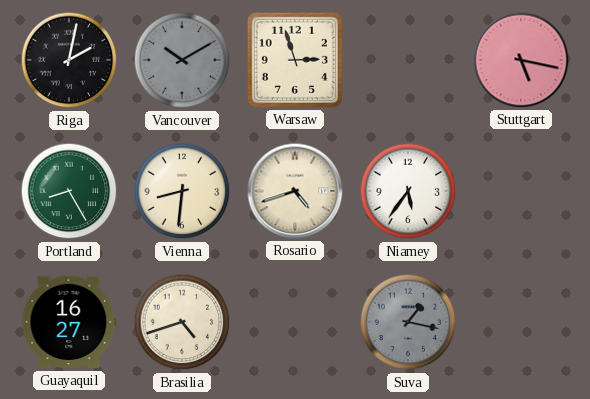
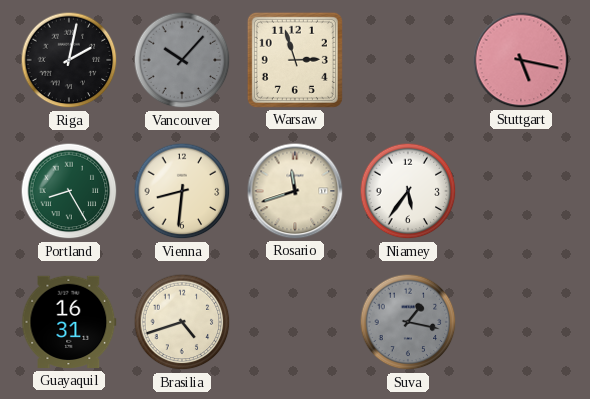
Vancouver: 10:10 -> 10:07
Rosario: 4:42 -> 11:42
Guayaquil: 16:27 -> 16:31
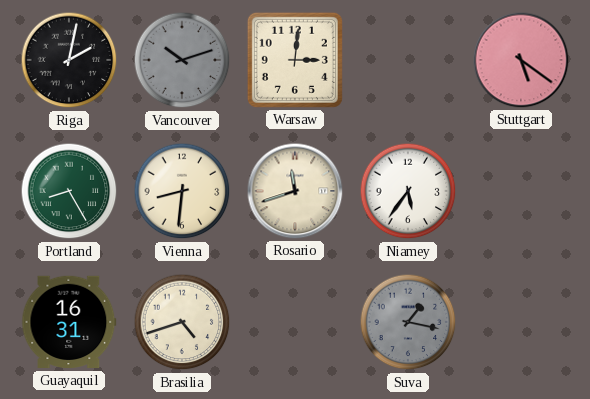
Vancouver: 10:07 -> 10:12
Warsaw: 2:57 -> 3:01
Stuttgart: 5:17 -> 5:21
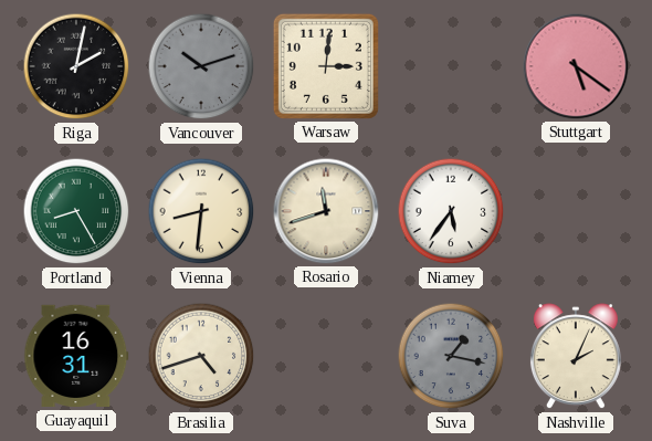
Nashville: none -> 2:04
